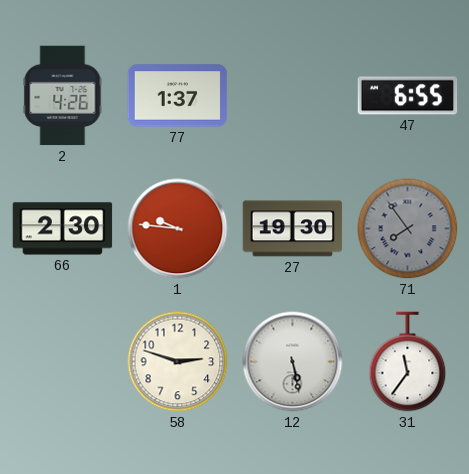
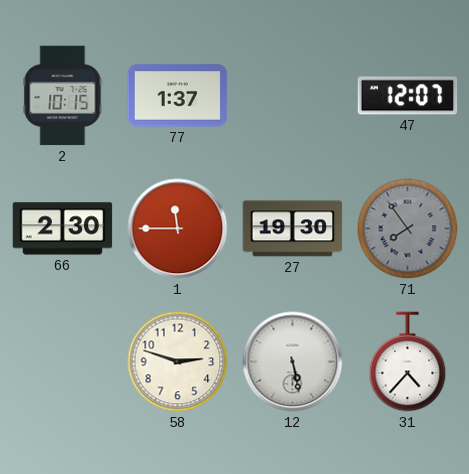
2: 4:26 -> 10:15
47: 6:55 -> 12:07
1: 9:46 -> 11:45
31: 11:36 -> 4:37
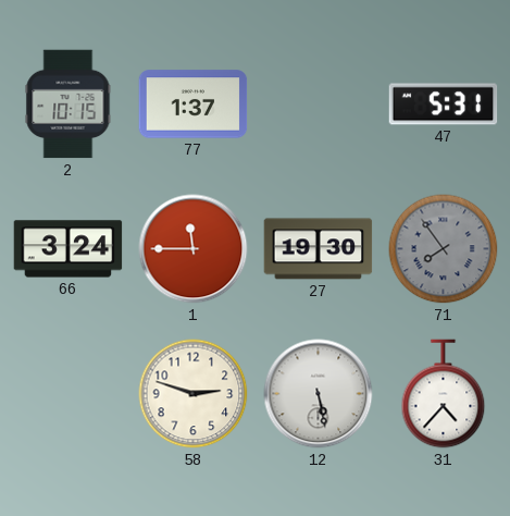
47: 12:07 -> 5:31
66: 2:30 -> 3:24
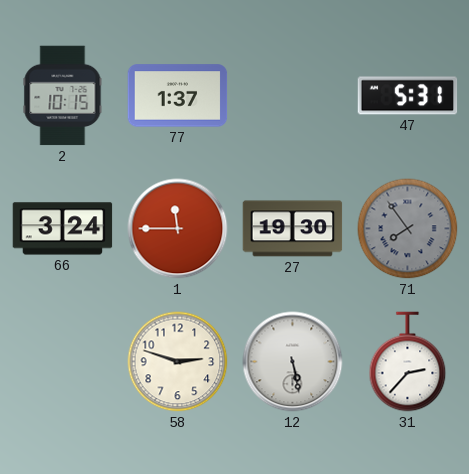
31: 4:37 -> 2:37
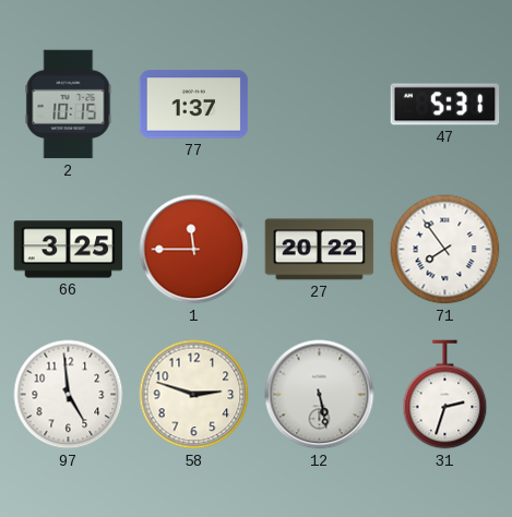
66: 3:24 -> 3:25
27: 19:30 -> 20:22
71 dial: grey -> white
97: none -> 4:59
31: 2:37 -> 2:33
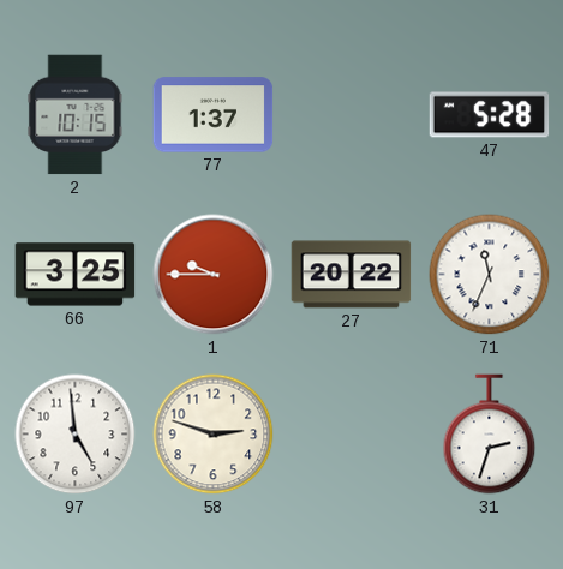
47: 5:31 -> 5:28
1: 11:45 -> 9:45
71: 7:54 -> 11:34
12: 5:28 -> none
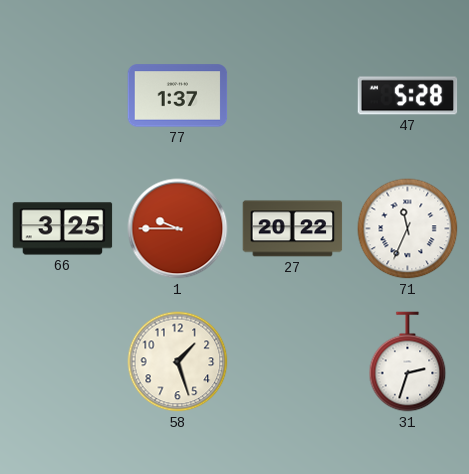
2: 10:15 -> none
97: 4:59 -> none
58: 2:48 -> 1:27
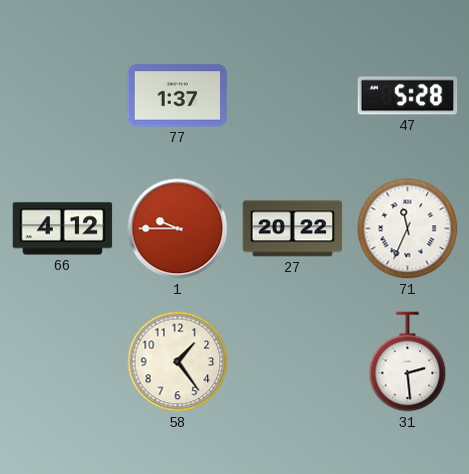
66: 3:25 -> 4:12
58: 1:27 -> 1:24
31: 2:33 -> 2:29
